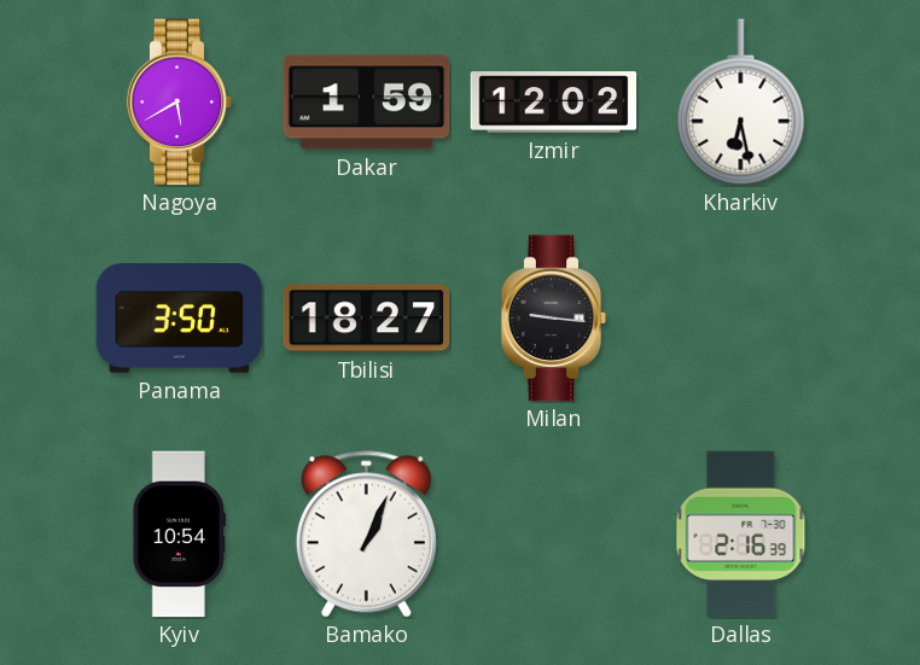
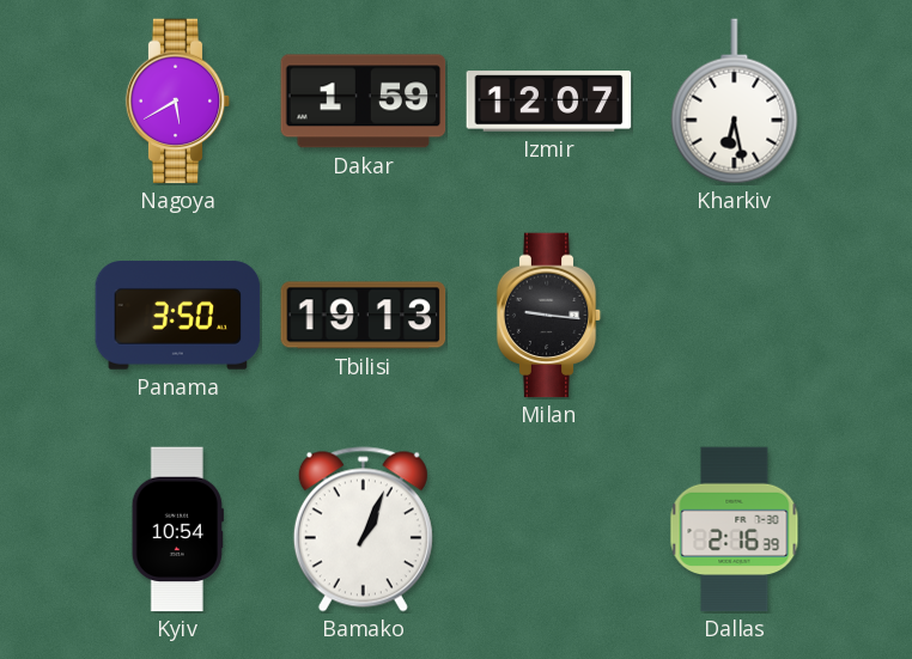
Izmir: 12:02 -> 12:07
Tbilisi: 18:27 -> 19:13
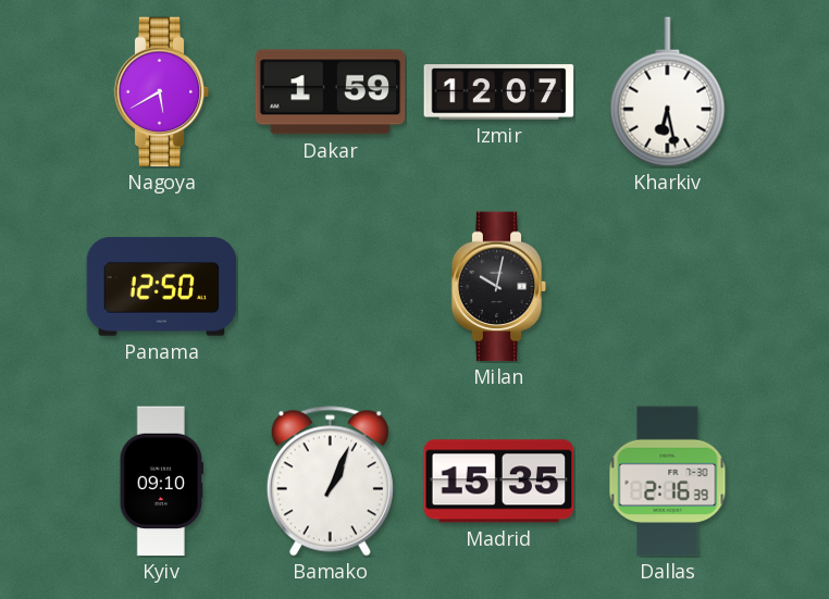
Panama: 3:50 -> 12:50
Tbilisi: 19:13 -> none
Milan: 9:16 -> 10:02
Kyiv: 10:54 -> 09:10
Madrid: none -> 15:35
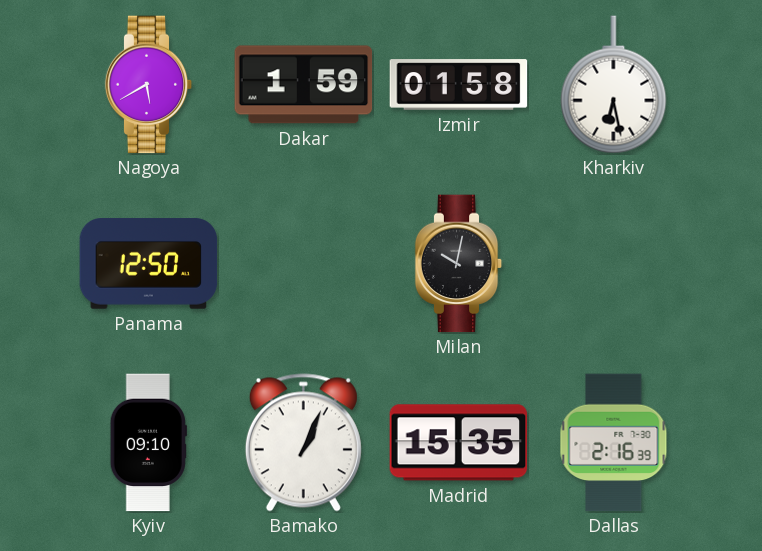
Izmir: 12:07 -> 01:58
